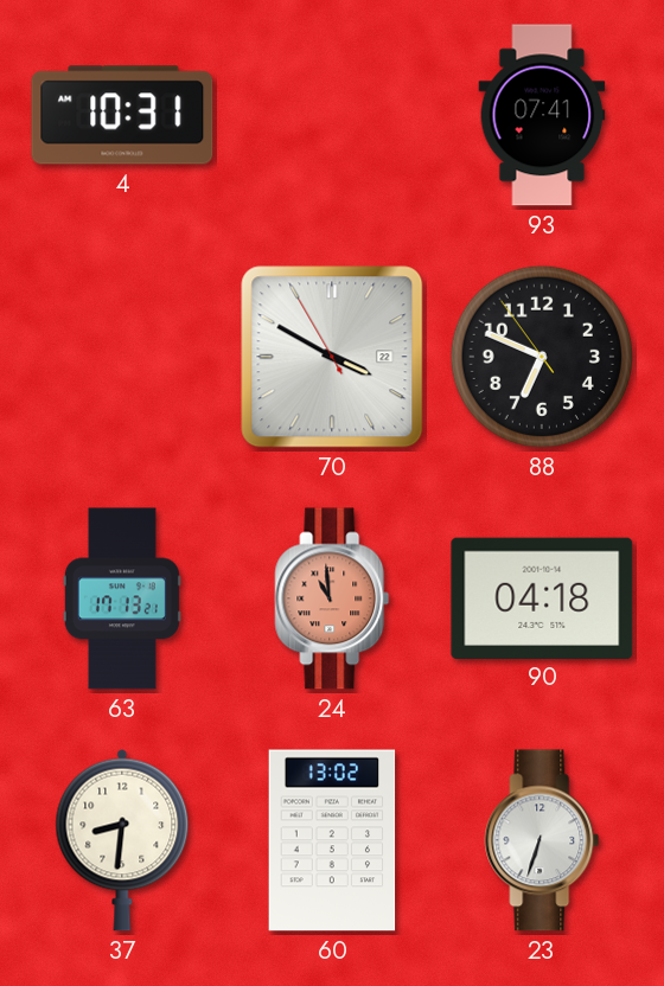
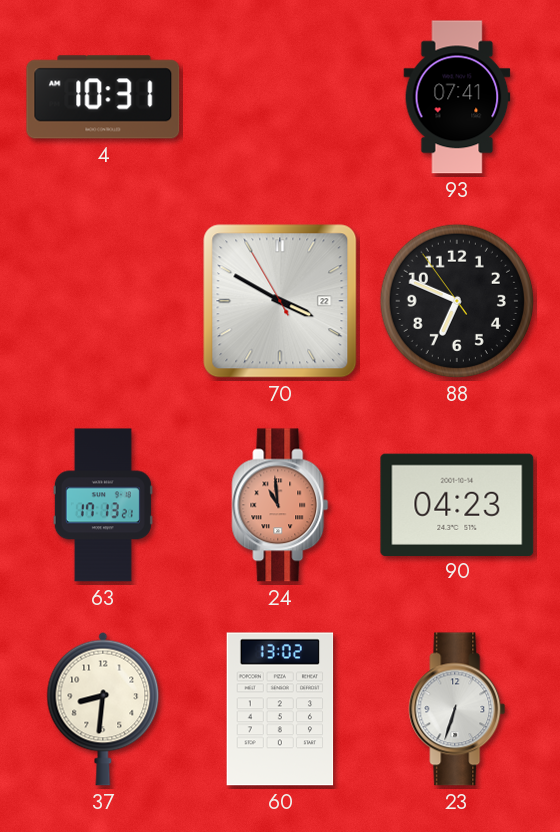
90: 04:18 -> 04:23
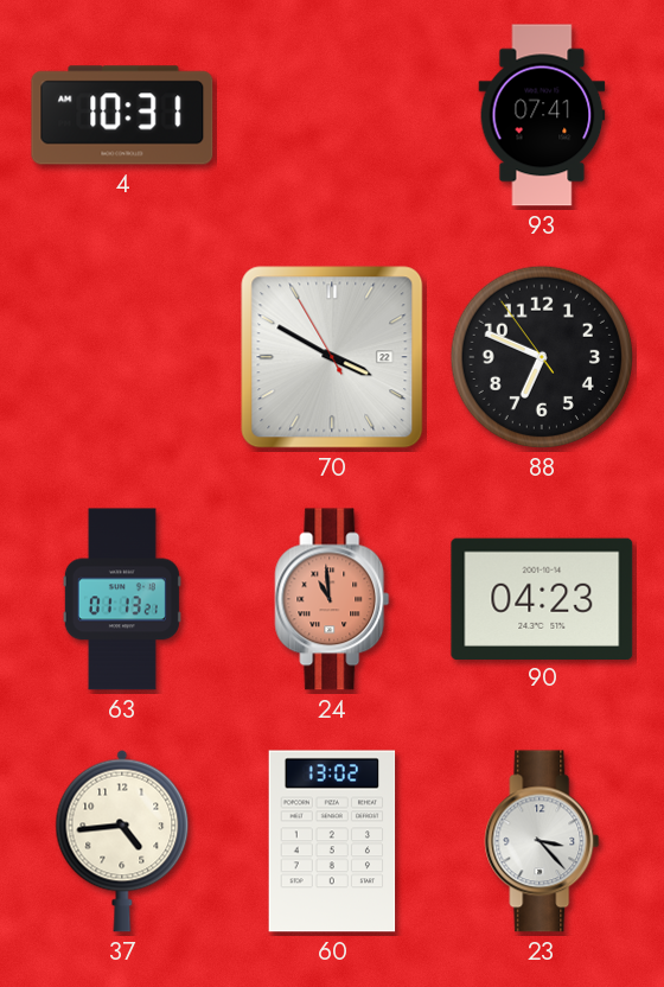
63: 17:13 -> 01:13
37: 8:31 -> 4:44
23: 6:33 -> 3:23
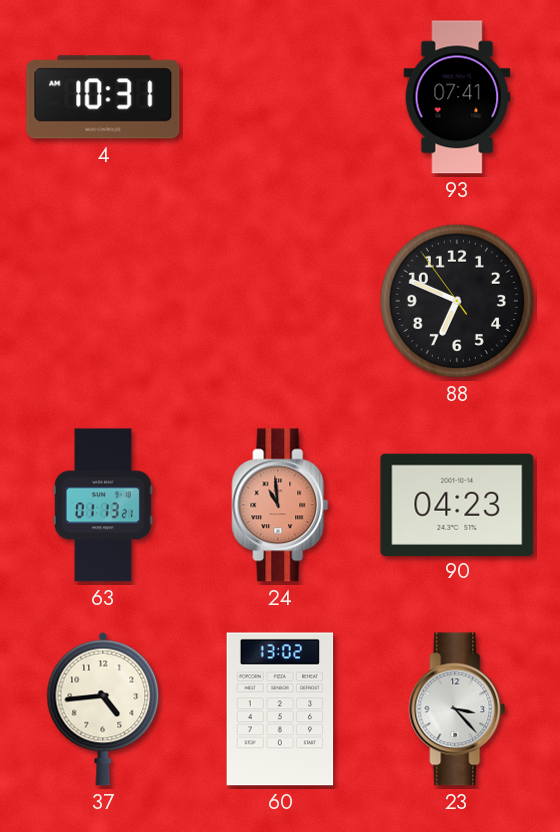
70: 3:49 -> none
